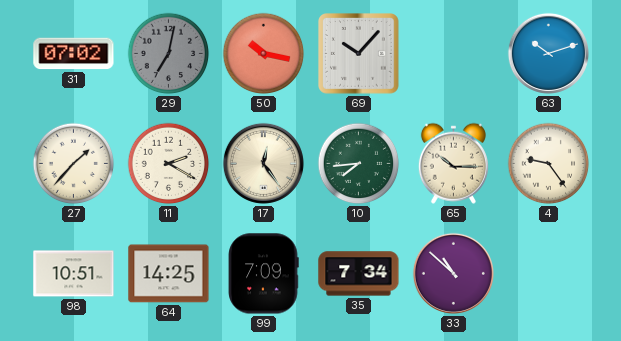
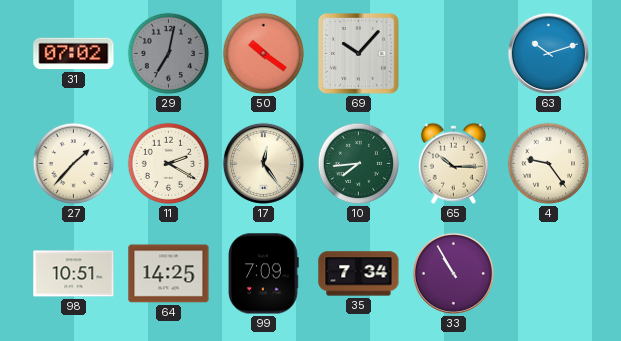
50: 10:17 -> 10:21
33: 10:52 -> 10:55
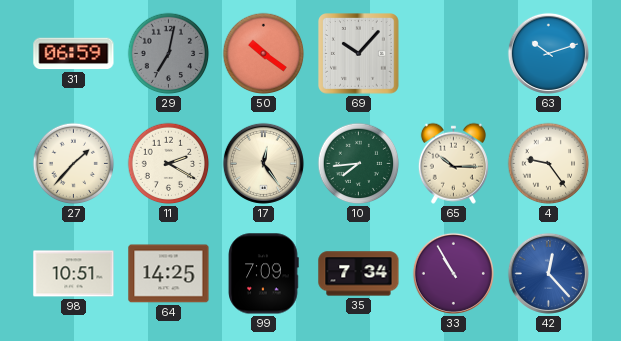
31: 07:02 -> 06:59
42: none -> 12:23
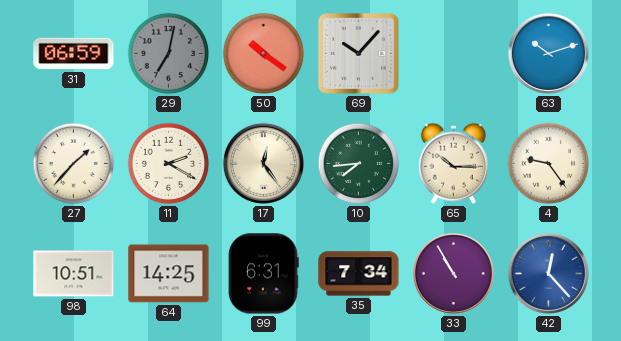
99: 7:09 -> 6:31
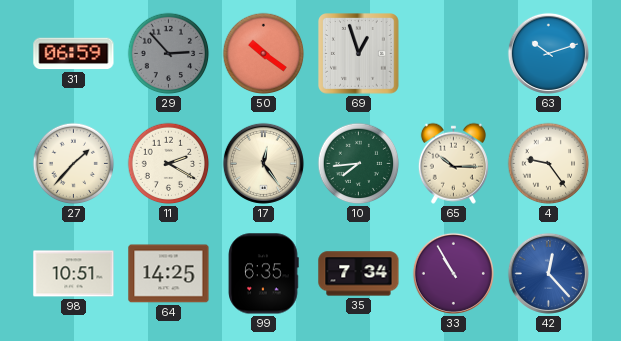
29: 7:02 -> 2:53
69: 10:07 -> 12:57
99: 6:31 -> 6:35
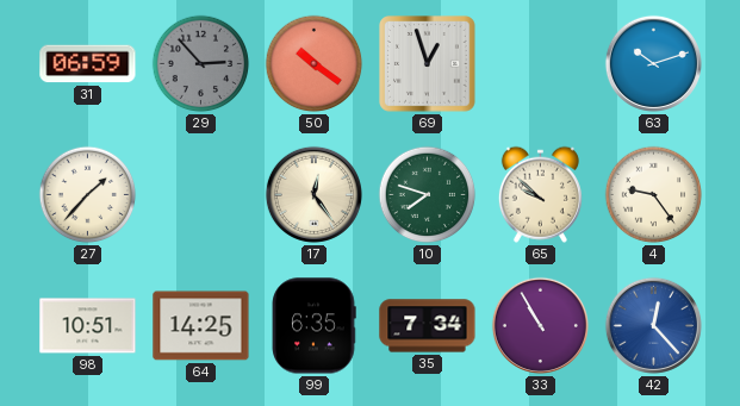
11: 2:20 -> none
10: 7:44 -> 7:48
65: 10:15 -> 9:52
